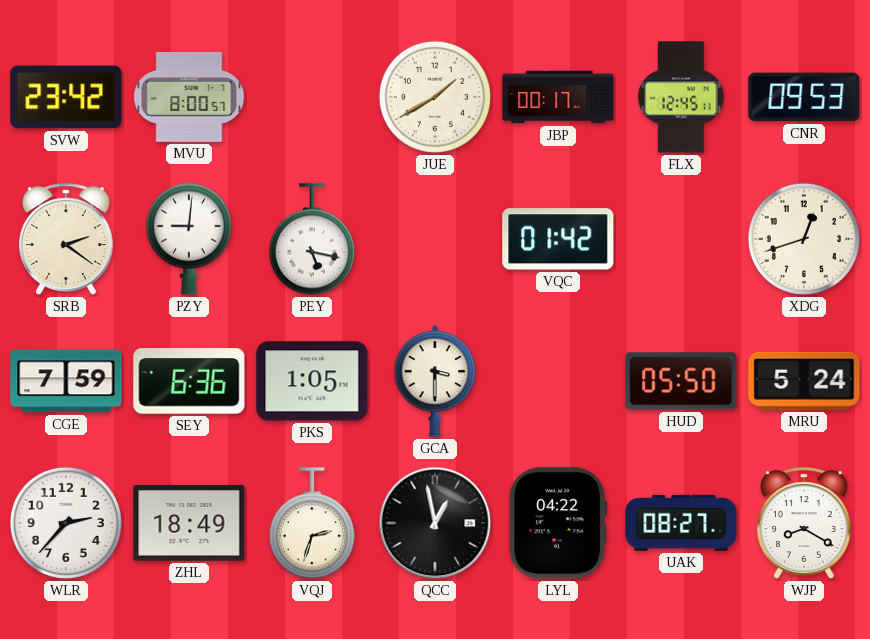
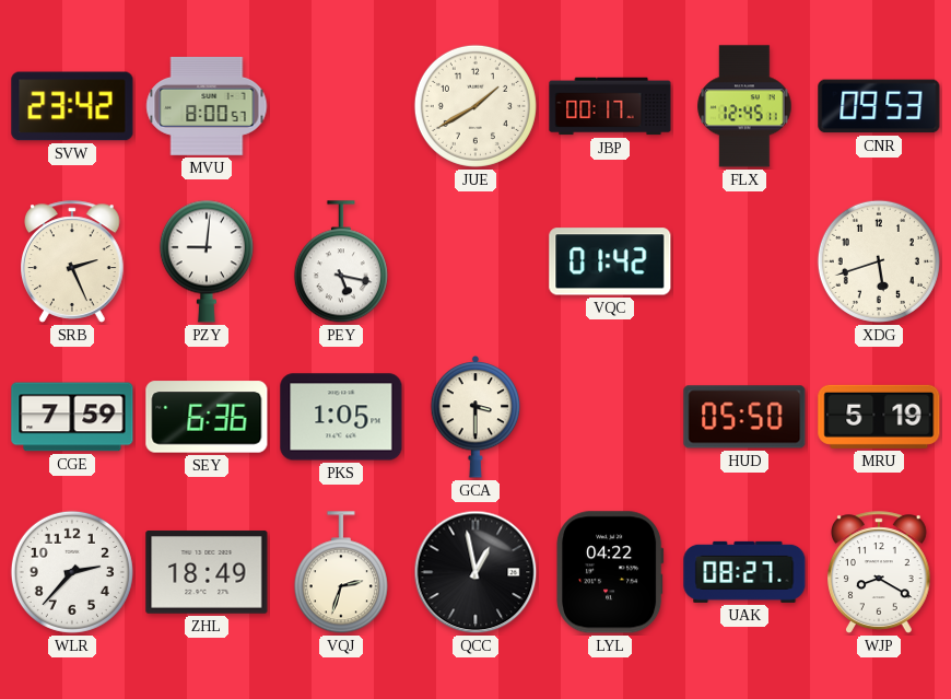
SRB: 2:21 -> 2:26
XDG: 12:42 -> 5:42
MRU: 5:24 -> 5:19
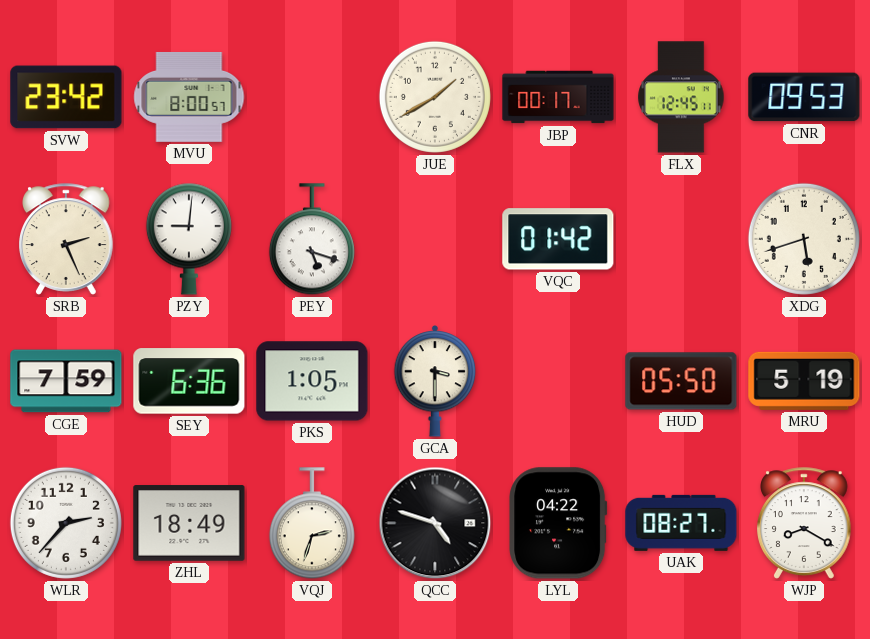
PEY: 5:17 -> 5:18
QCC: 12:58 -> 4:48
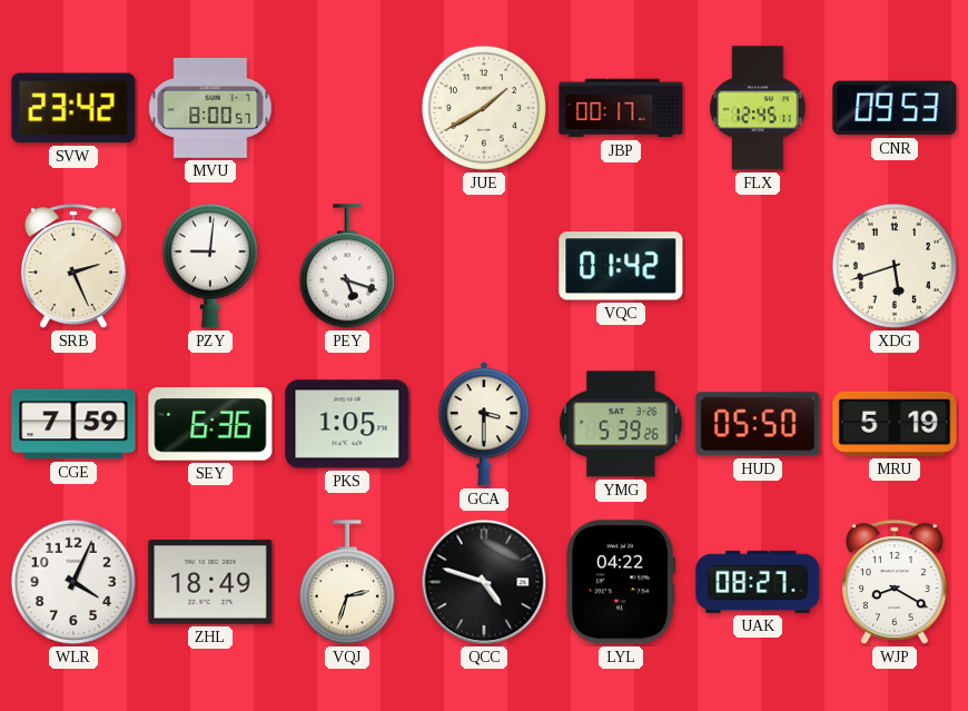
YMG: none -> 5:39
WLR: 2:37 -> 4:04
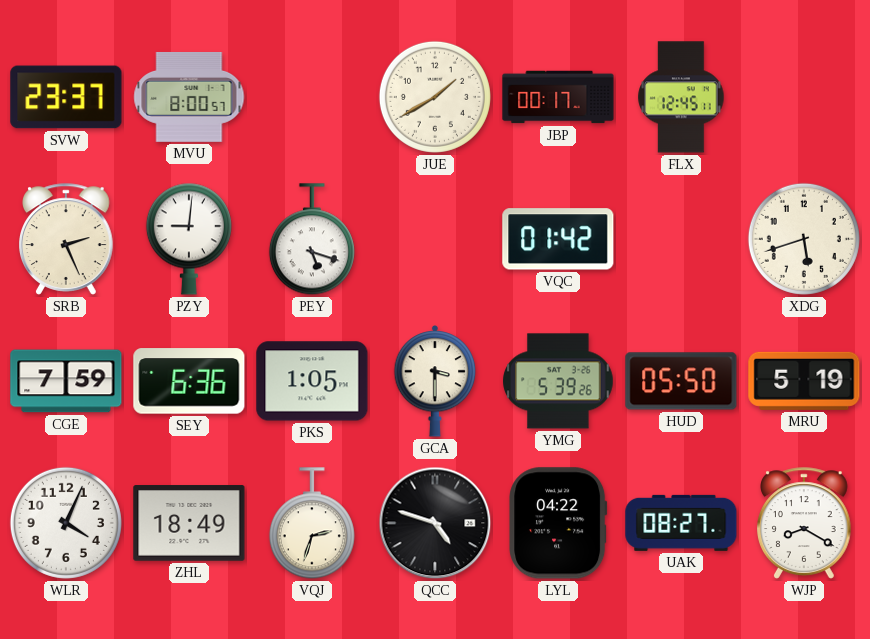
SVW: 23:42 -> 23:37
CNR: 09:53 -> none
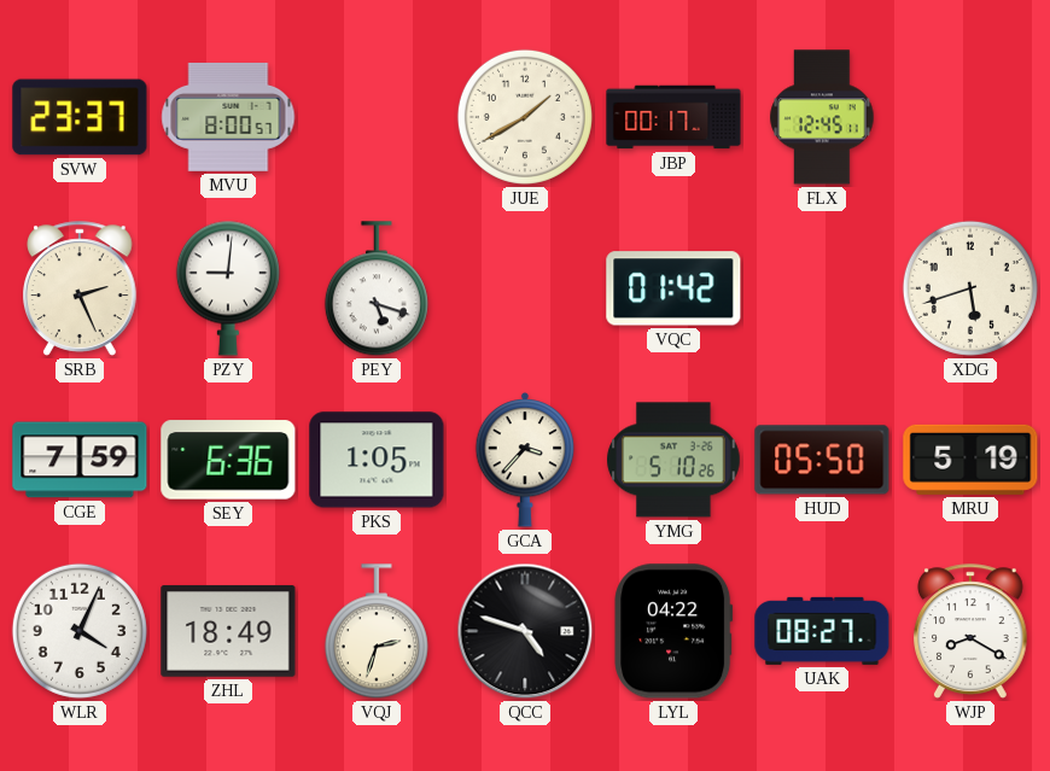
GCA: 3:30 -> 3:37
YMG: 5:39 -> 5:10
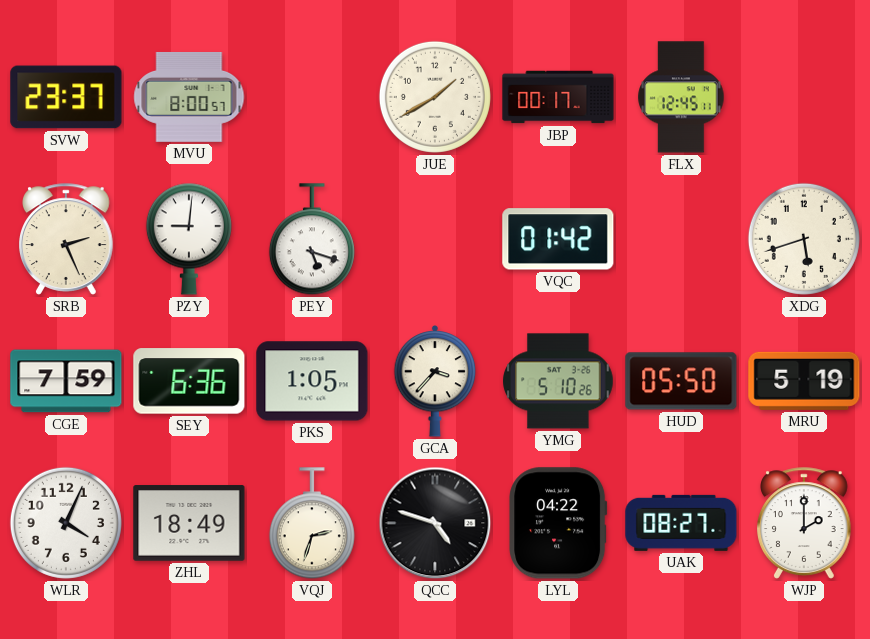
WJP: 8:20 -> 2:00
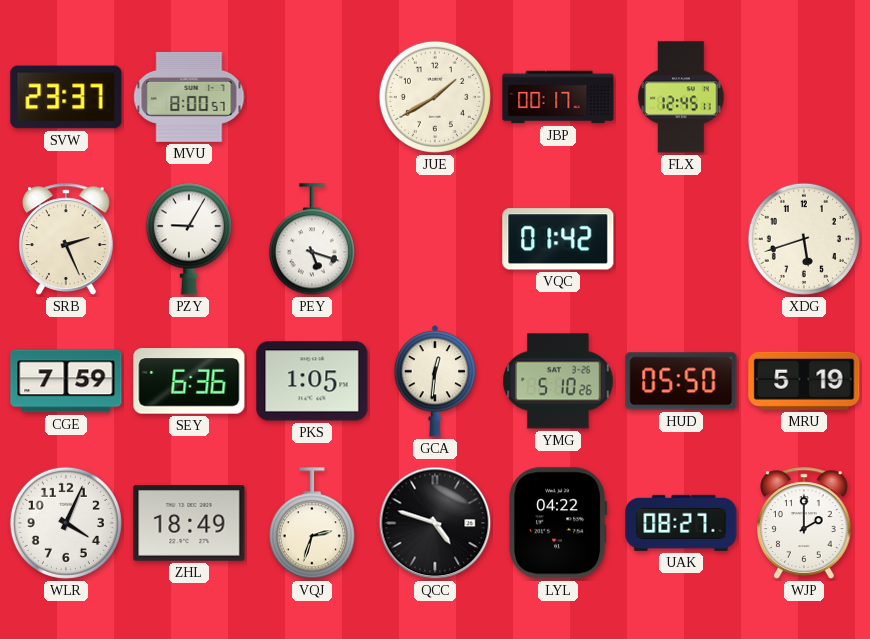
PZY: 9:01 -> 9:05
GCA: 3:37 -> 12:31
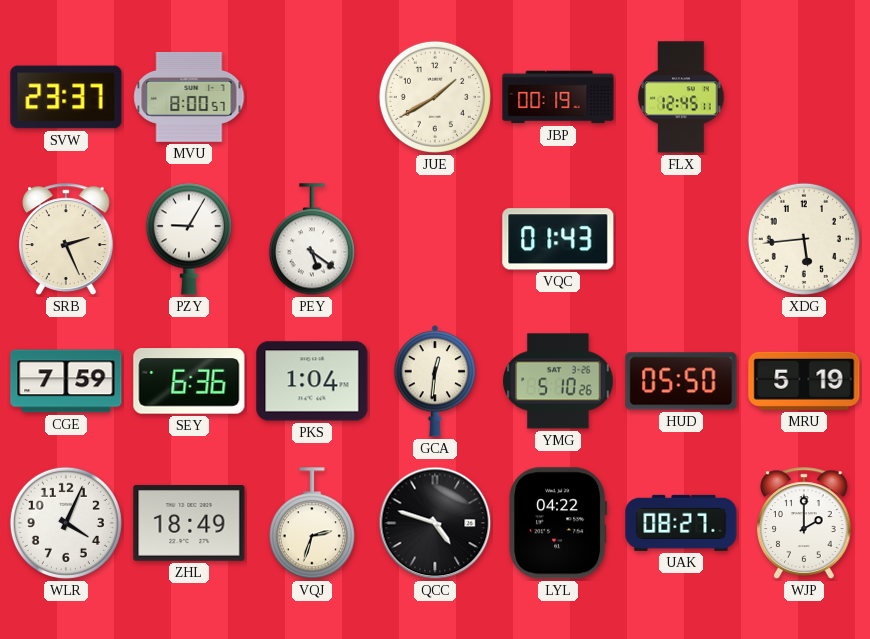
JBP: 00:17 -> 00:19
PEY: 5:18 -> 5:21
VQC: 01:42 -> 01:43
XDG: 5:42 -> 5:44
PKS: 1:05 -> 1:04
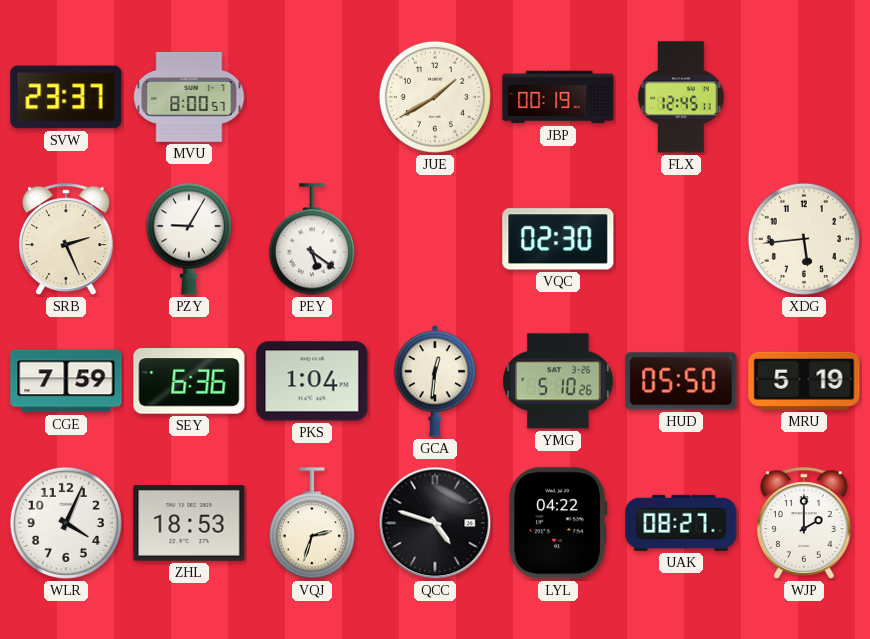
VQC: 01:43 -> 02:30
ZHL: 18:49 -> 18:53
